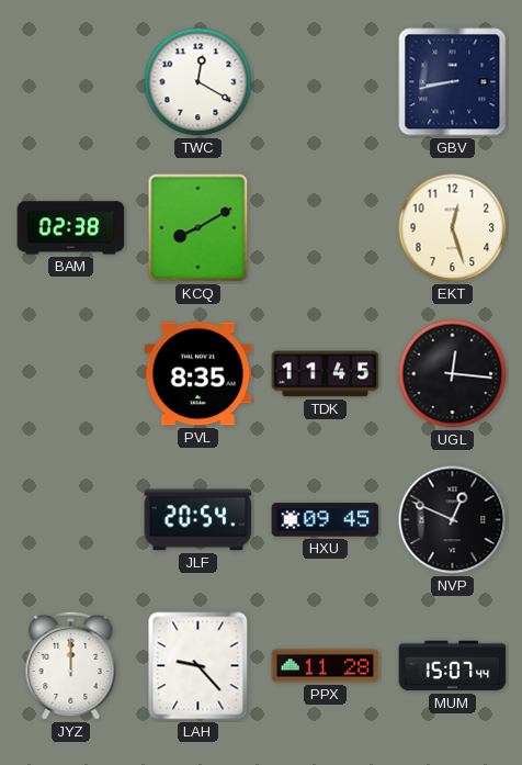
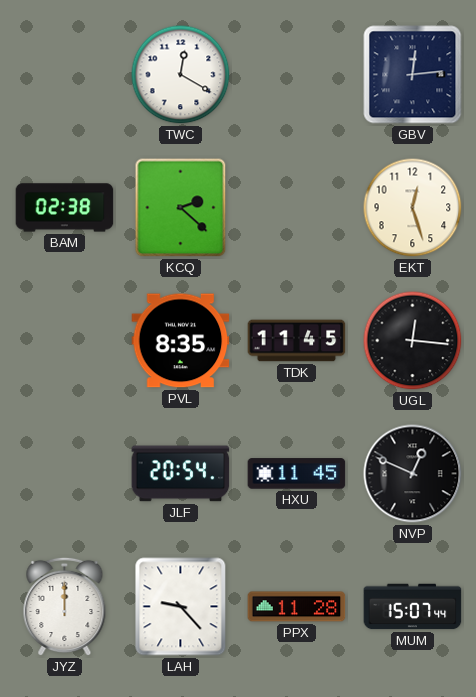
GBV: 8:43 -> 12:14
KCQ: 8:10 -> 2:22
HXU: 09:45 -> 11:45
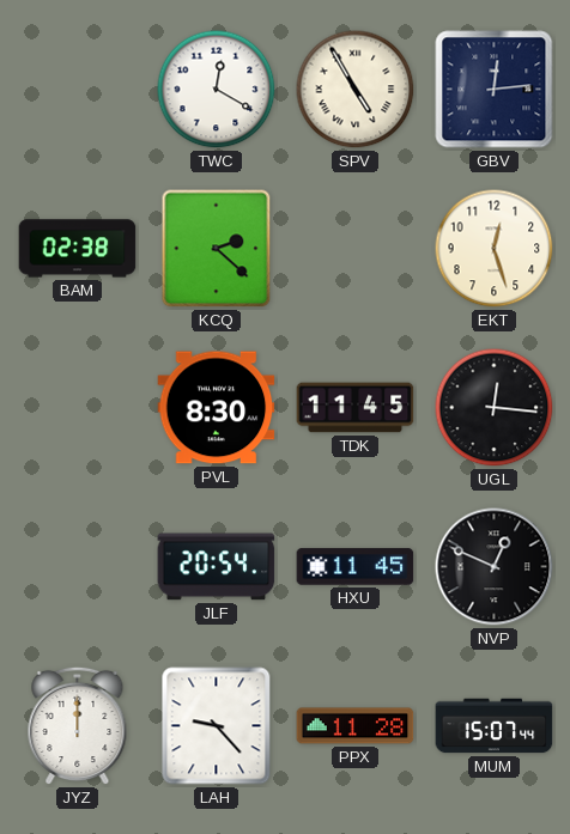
SPV: none -> 4:55
PVL: 8:35 -> 8:30
